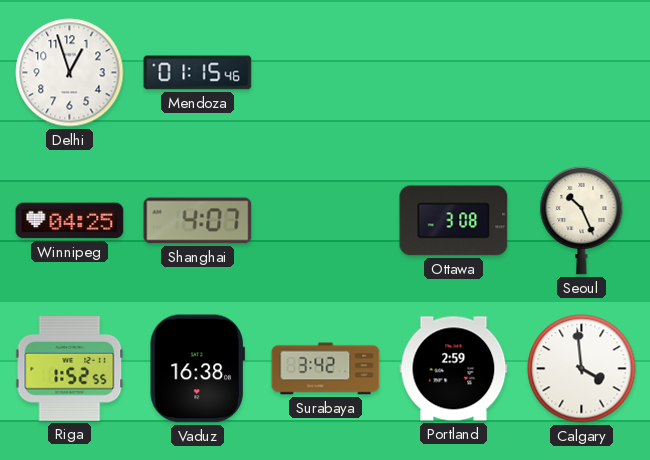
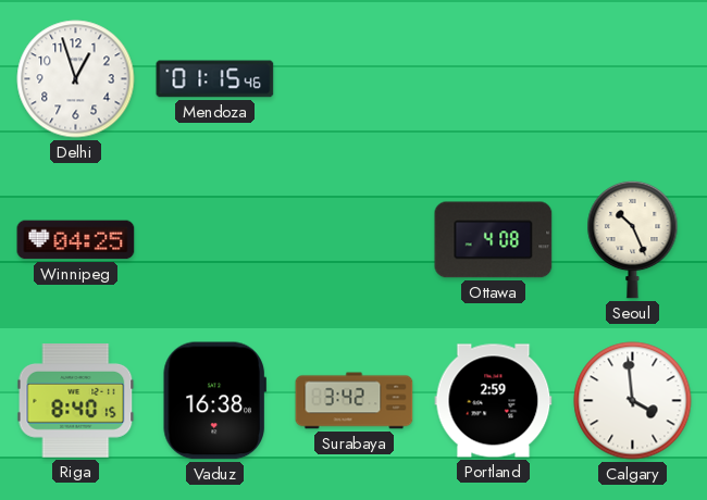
Shanghai: 4:07 -> none
Ottawa: 3:08 -> 4:08
Riga: 1:52 -> 8:40
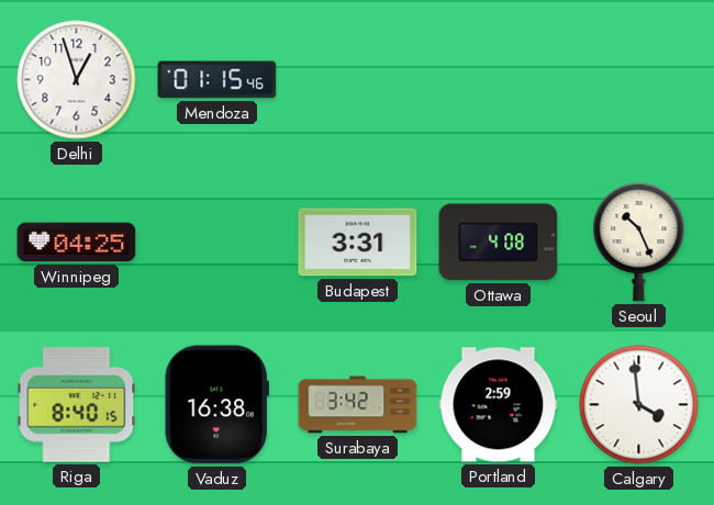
Budapest: none -> 3:31
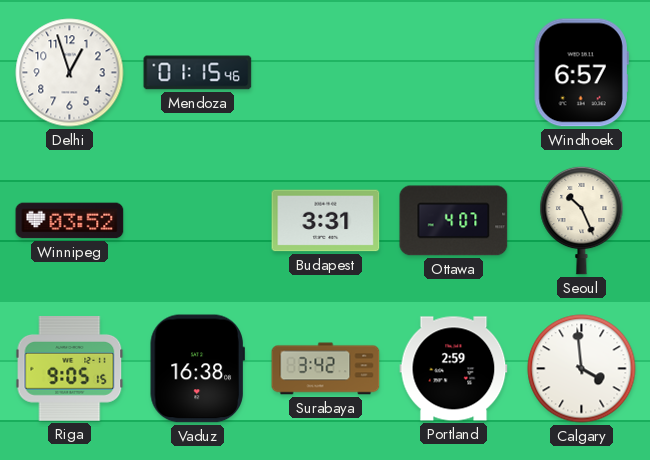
Windhoek: none -> 6:57
Winnipeg: 04:25 -> 03:52
Ottawa: 4:08 -> 4:07
Riga: 8:40 -> 9:05
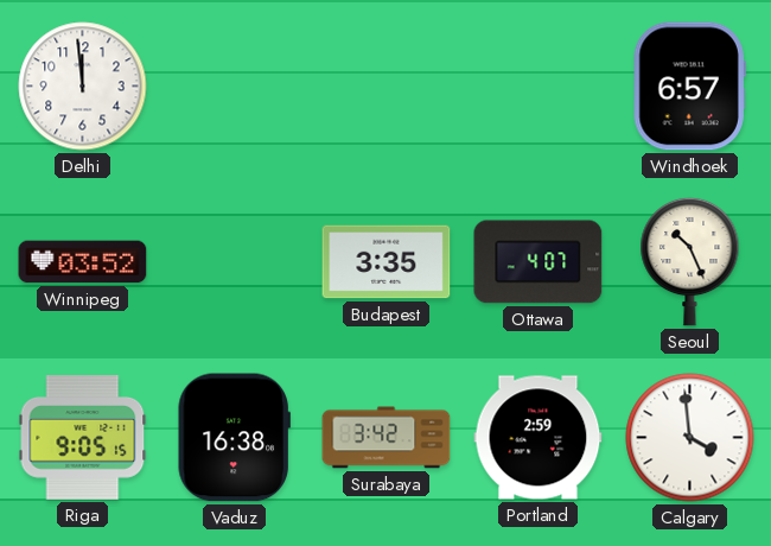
Delhi: 12:57 -> 11:59
Mendoza: 01:15 -> none
Budapest: 3:31 -> 3:35
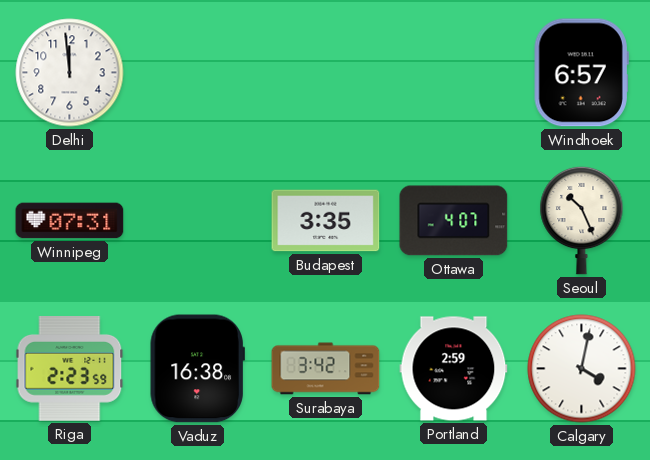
Winnipeg: 03:52 -> 07:31
Riga: 9:05 -> 2:23
Calgary: 3:59 -> 4:02
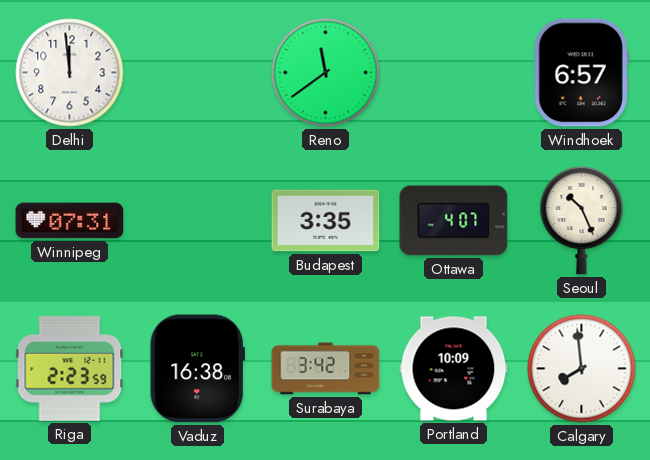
Reno: none -> 11:39
Portland: 2:59 -> 10:09
Calgary: 4:02 -> 7:59
